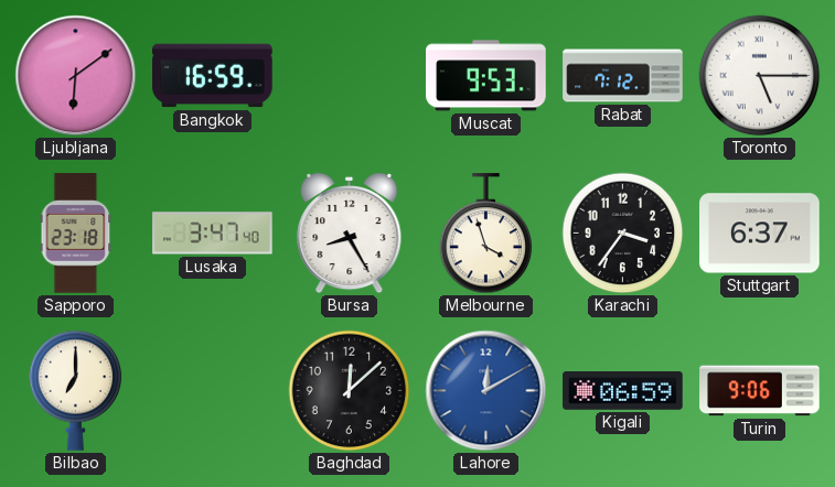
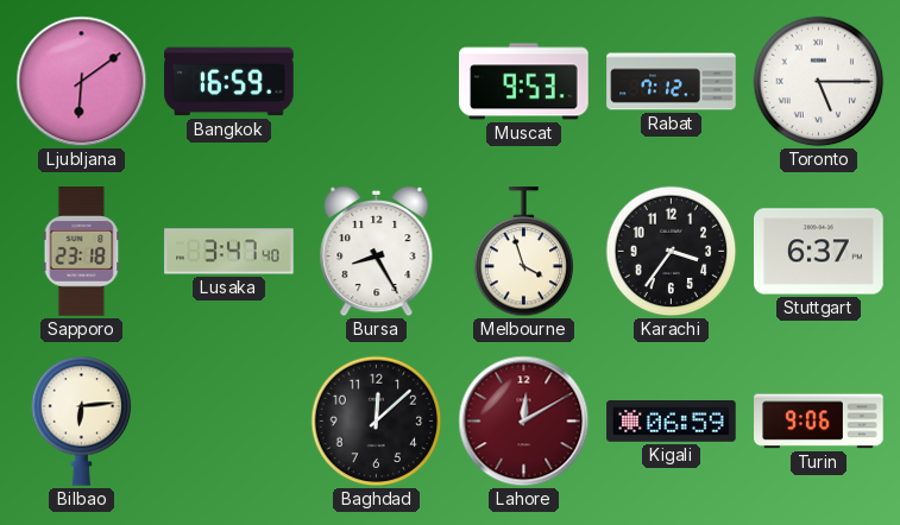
Bilbao: 7:00 -> 6:14
Lahore dial: blue -> burgundy
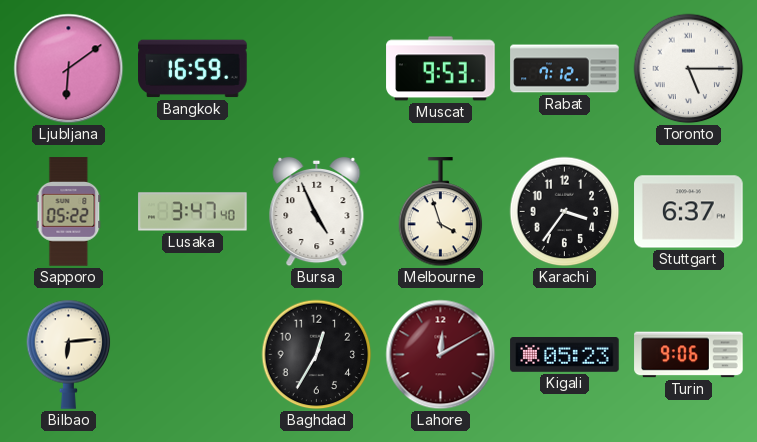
Sapporo: 23:18 -> 05:22
Bursa: 8:25 -> 4:56
Baghdad: 12:08 -> 12:35
Kigali: 06:59 -> 05:23
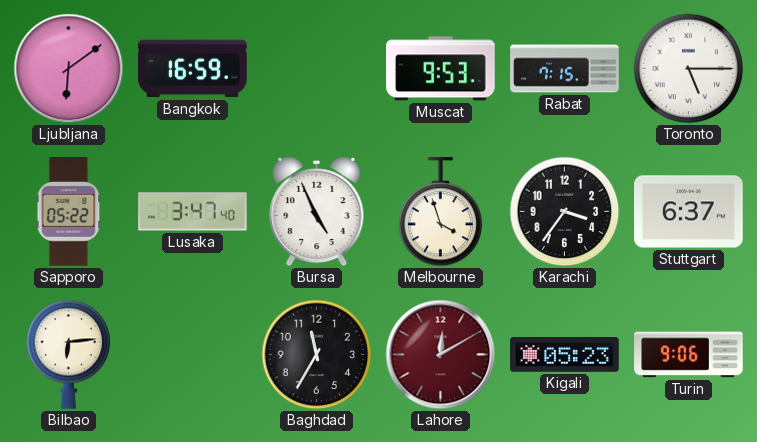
Rabat: 7:12 -> 7:15
Baghdad: 12:35 -> 11:35
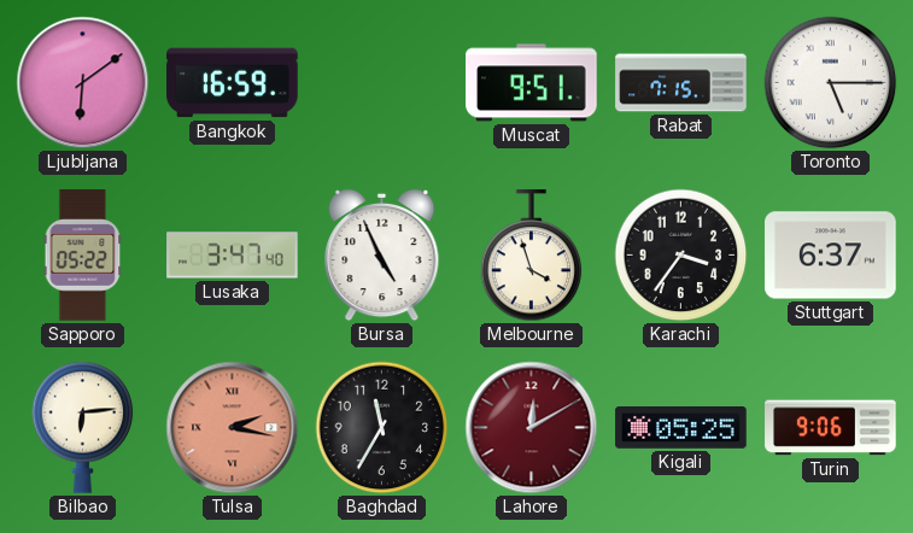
Muscat: 9:53 -> 9:51
Tulsa: none -> 2:17
Kigali: 05:23 -> 05:25
